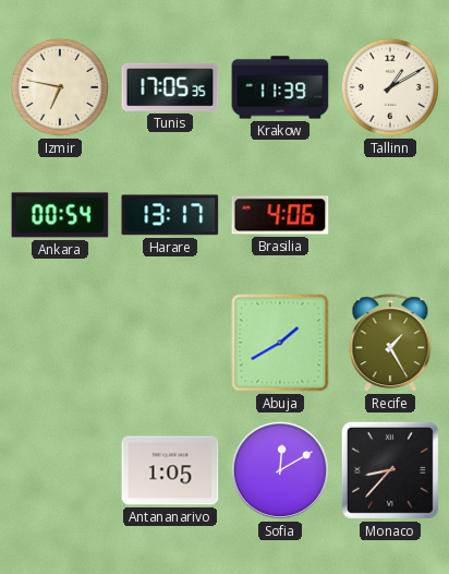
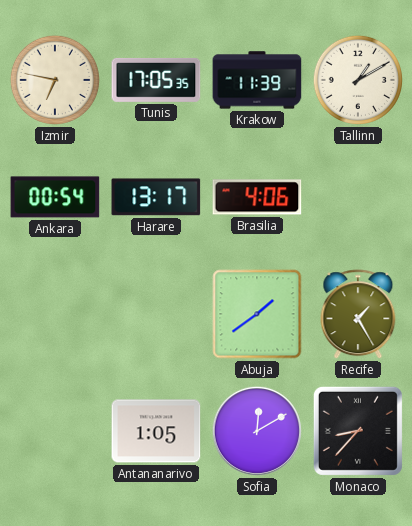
Abuja: 1:40 -> 1:39
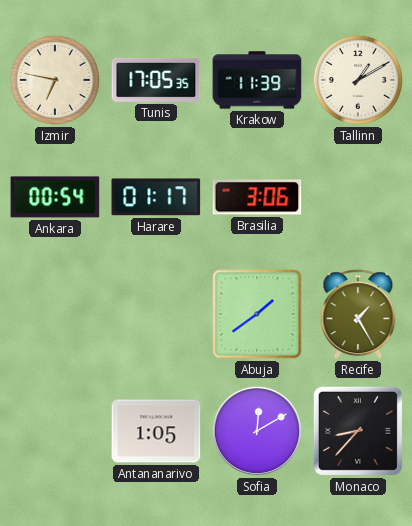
Harare: 13:17 -> 01:17
Brasilia: 4:06 -> 3:06
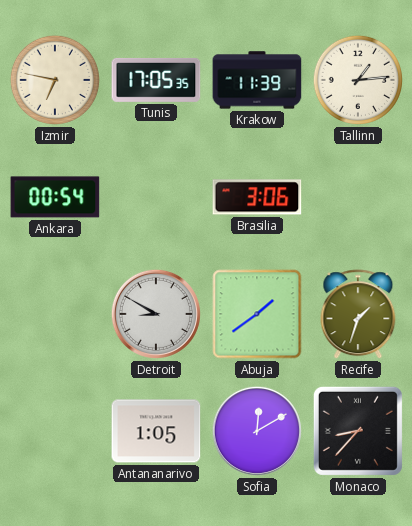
Tallinn: 1:10 -> 1:14
Harare: 01:17 -> none
Detroit: none -> 8:50
Recife: 1:25 -> 1:33
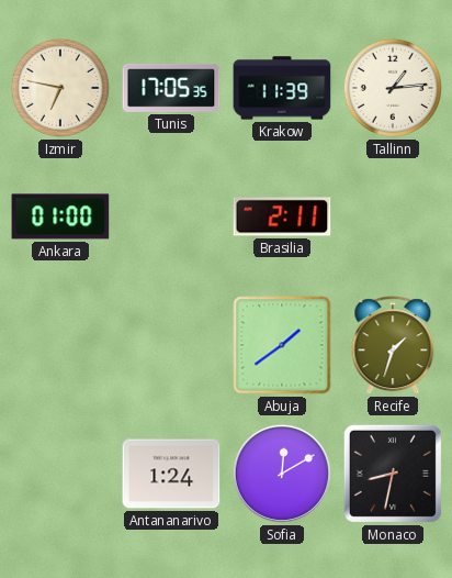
Ankara: 00:54 -> 01:00
Brasilia: 3:06 -> 2:11
Detroit: 8:50 -> none
Antananarivo: 1:05 -> 1:24
Monaco: 8:37 -> 8:32
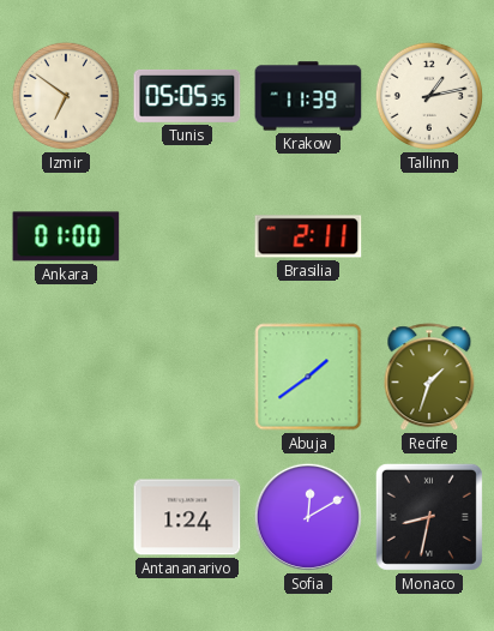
Izmir: 6:47 -> 6:51
Tunis: 17:05 -> 05:05
Tallinn: 1:14 -> 1:13
